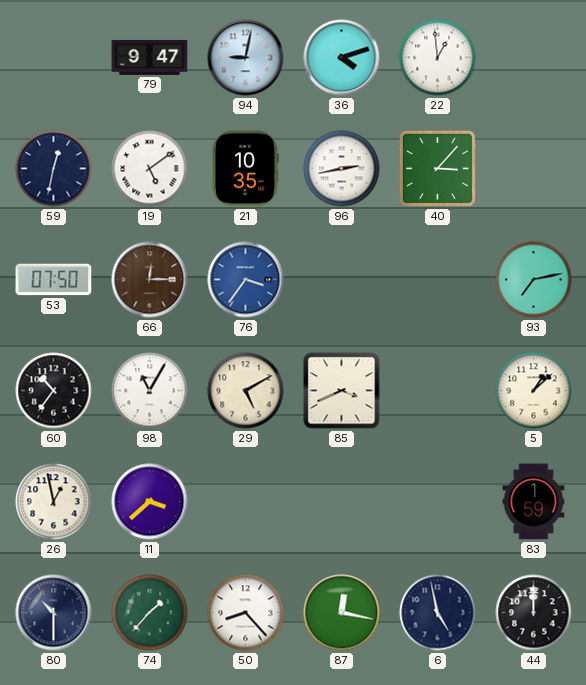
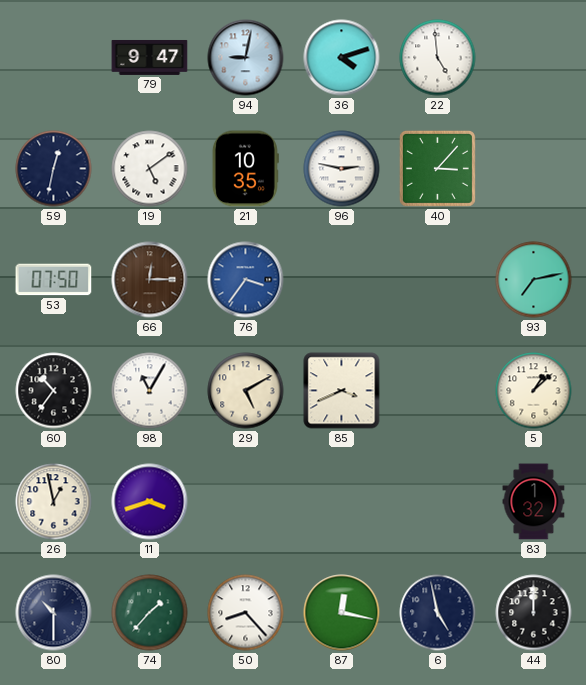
22: 12:59 -> 4:59
96: 2:43 -> 2:47
11: 3:38 -> 3:42
83: 1:59 -> 1:32
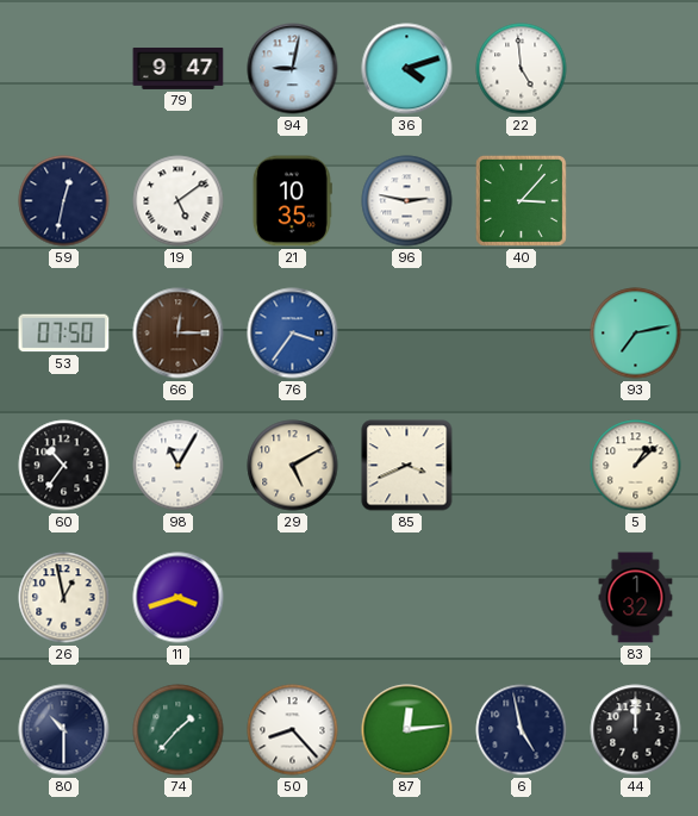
87: 12:17 -> 12:14
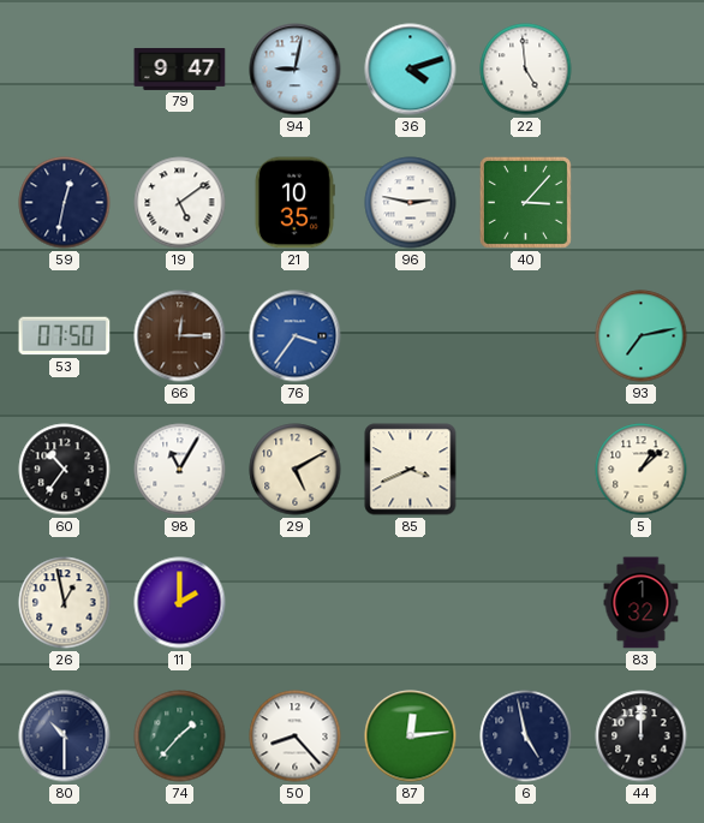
11: 3:42 -> 2:00
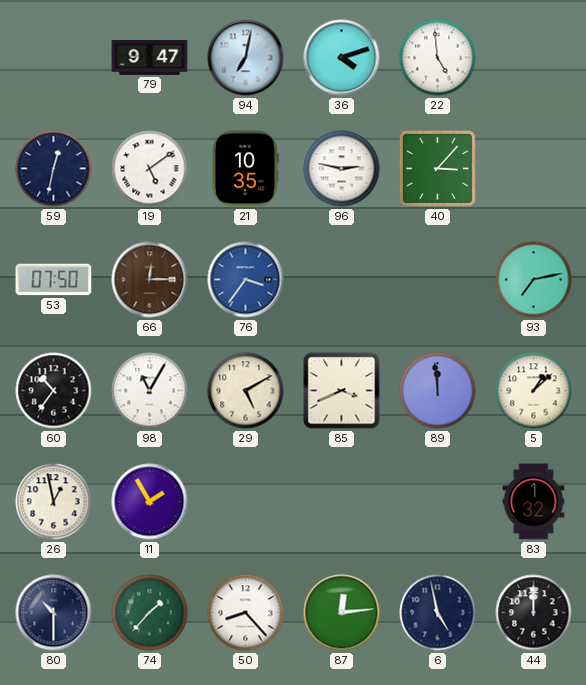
94: 9:02 -> 7:02
89: none -> 11:59
11: 2:00 -> 1:55
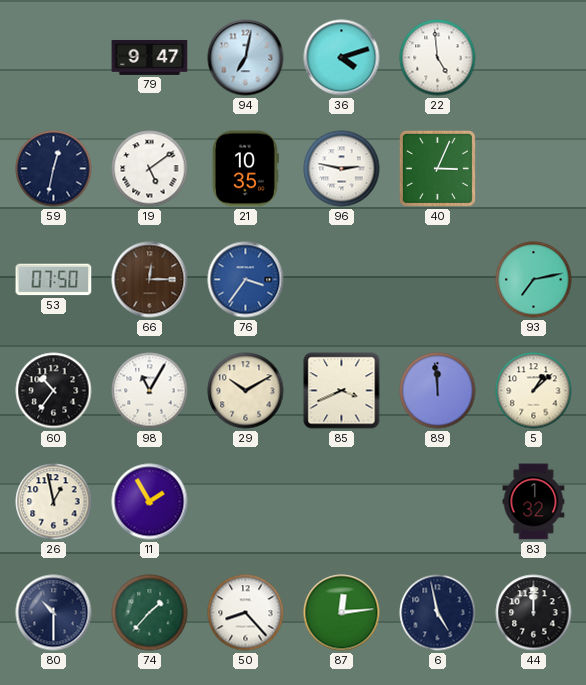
40: 3:07 -> 3:04
29: 5:10 -> 10:10
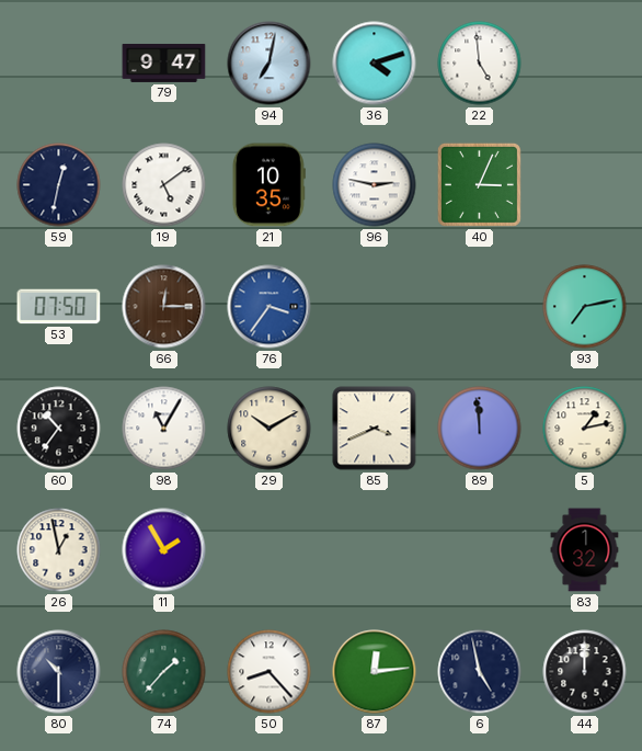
5: 1:08 -> 1:13
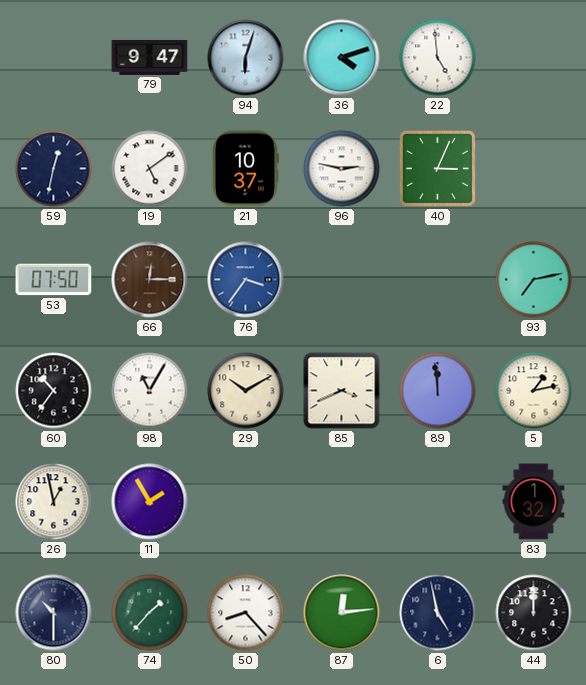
94: 7:02 -> 6:03
21: 10:35 -> 10:37
